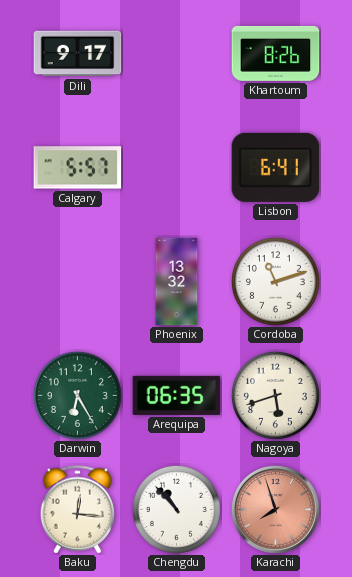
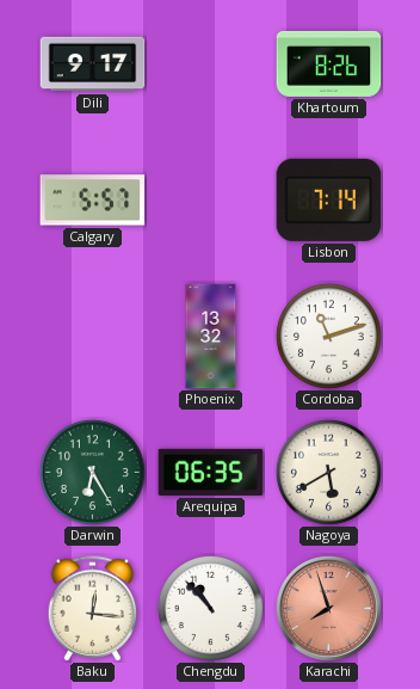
Lisbon: 6:41 -> 7:14
Nagoya: 5:42 -> 5:40
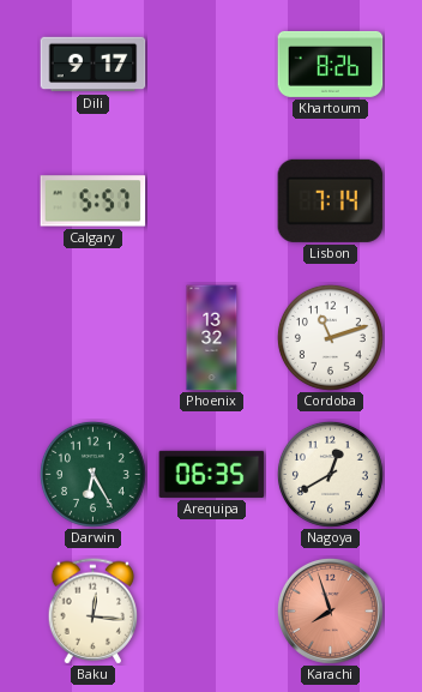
Nagoya: 5:40 -> 12:40
Chengdu: 10:53 -> none
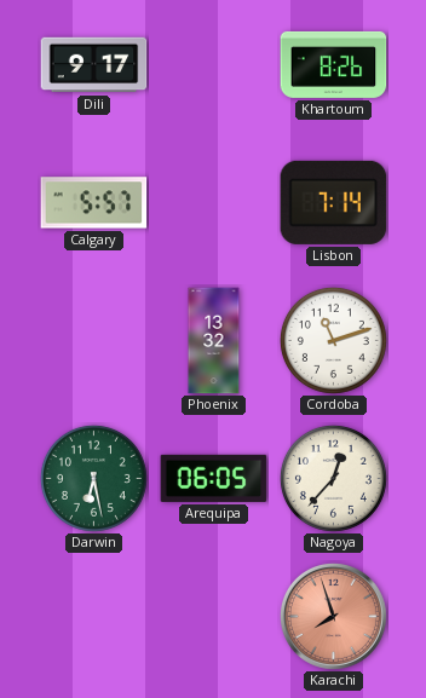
Darwin: 6:25 -> 6:28
Arequipa: 06:35 -> 06:05
Nagoya: 12:40 -> 12:37
Baku: 12:16 -> none
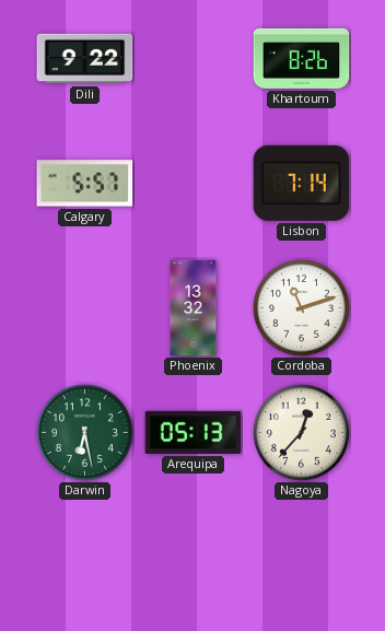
Dili: 9:17 -> 9:22
Arequipa: 06:05 -> 05:13
Karachi: 7:57 -> none
